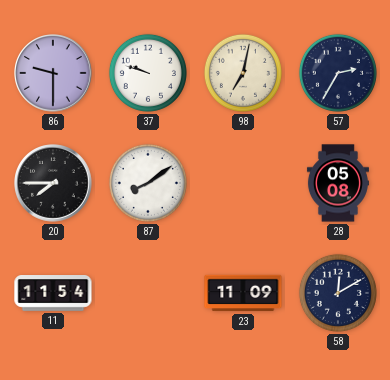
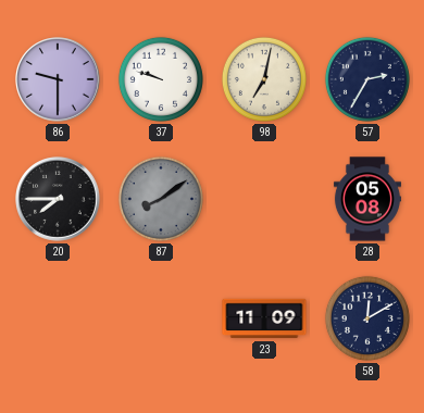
87 dial: white -> grey
11: 11:54 -> none
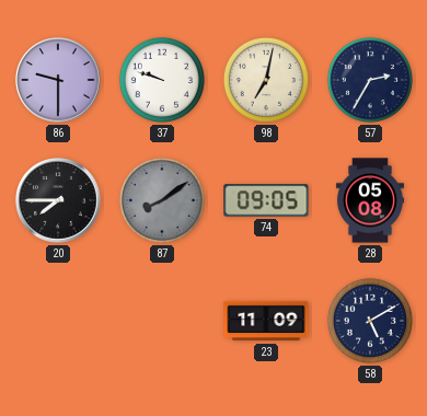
74: none -> 09:05
58: 12:10 -> 5:10
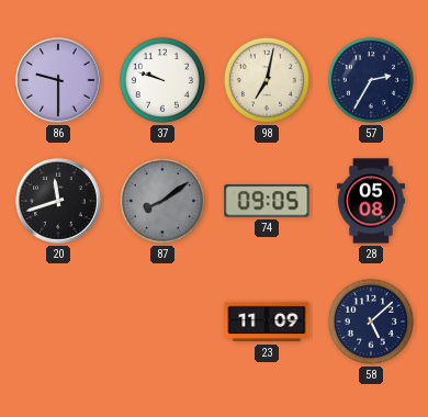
20: 7:45 -> 11:42
58: 5:10 -> 5:08
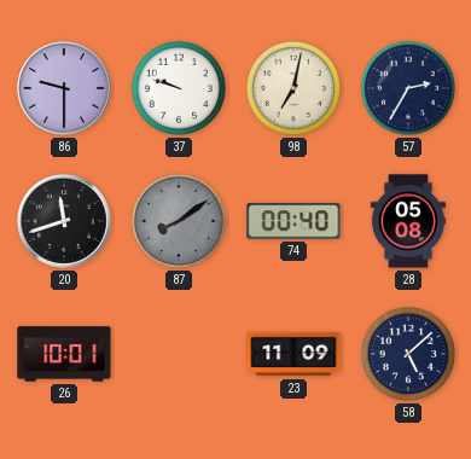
74: 09:05 -> 00:40
26: none -> 10:01
